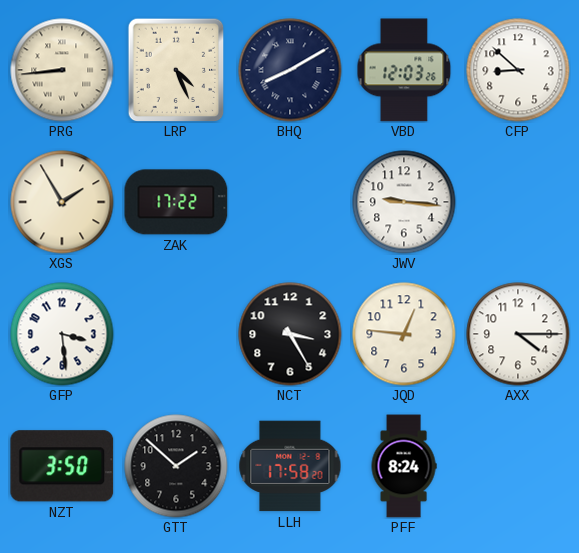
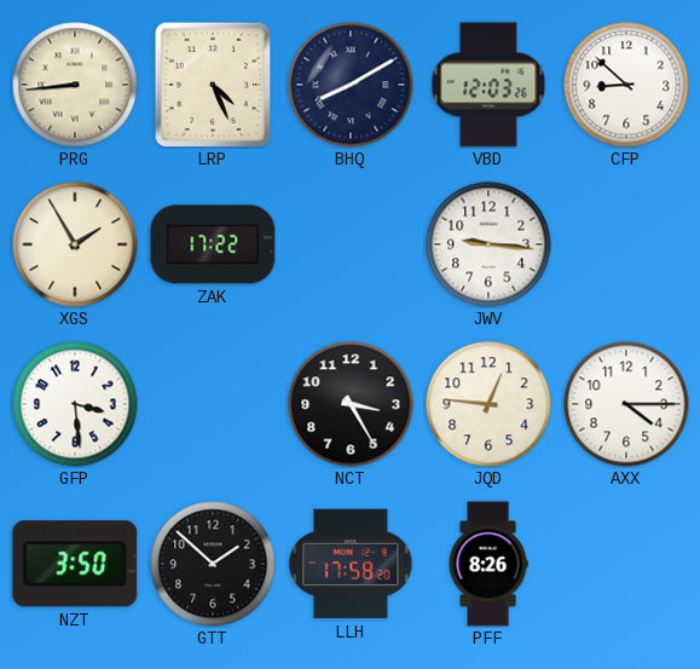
PFF: 8:24 -> 8:26
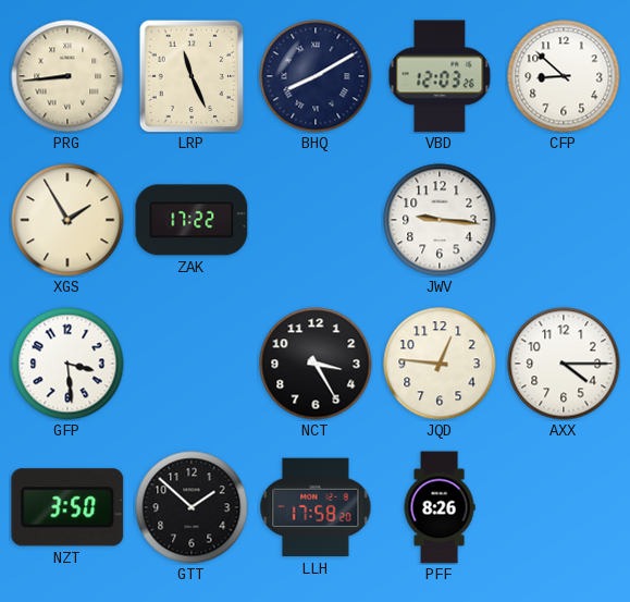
LRP: 4:26 -> 11:26
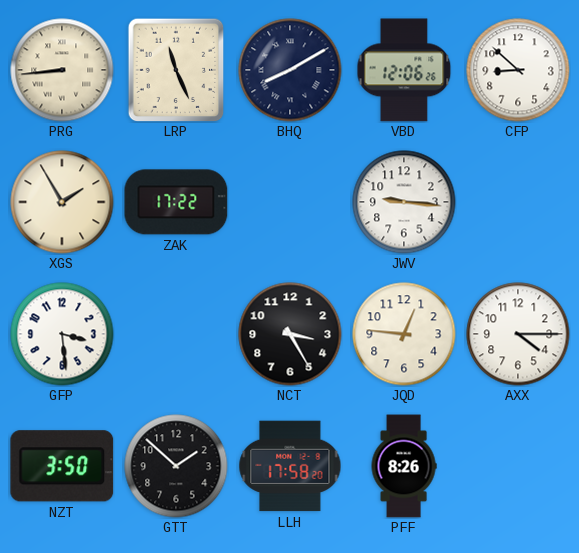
VBD: 12:03 -> 12:06
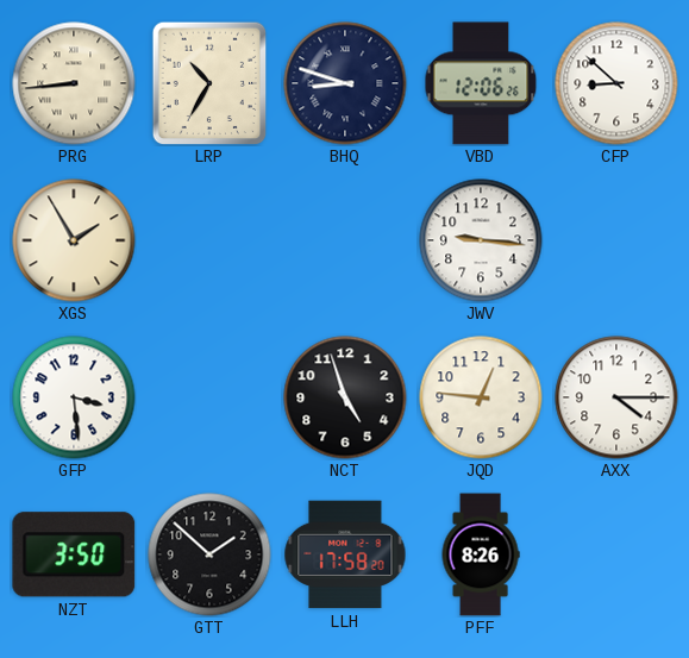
LRP: 11:26 -> 10:35
BHQ: 8:10 -> 8:48
ZAK: 17:22 -> none
NCT: 3:25 -> 4:57
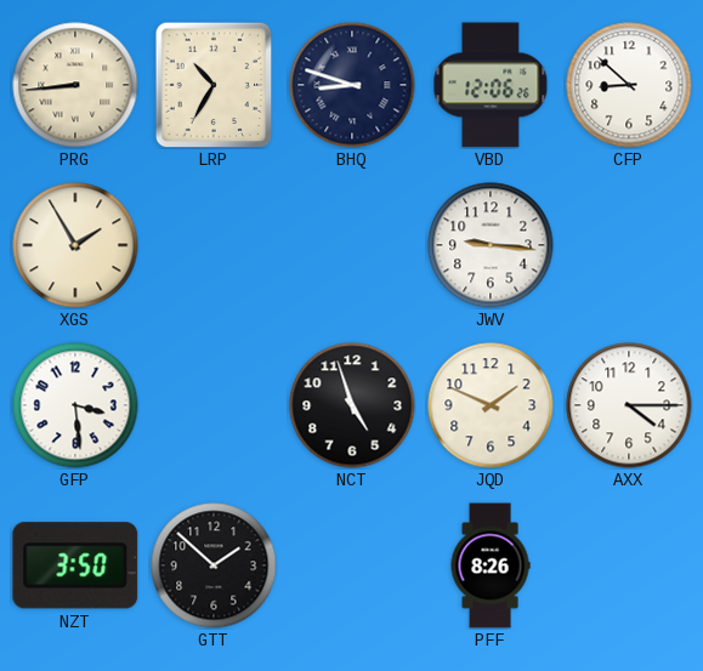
JQD: 12:46 -> 1:49
LLH: 17:58 -> none
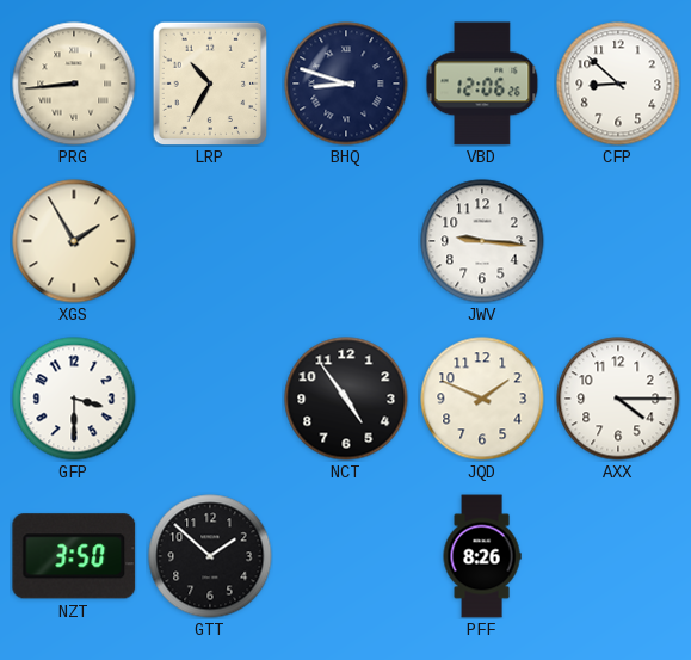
GFP: 3:29 -> 3:30
NCT: 4:57 -> 4:54
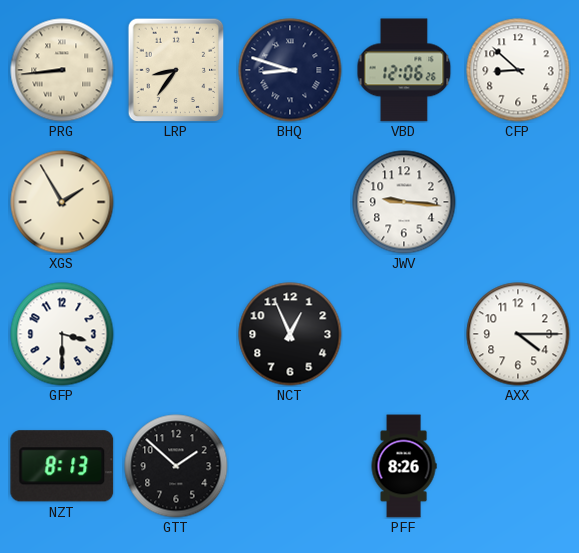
LRP: 10:35 -> 8:36
NCT: 4:54 -> 12:56
JQD: 1:49 -> none
NZT: 3:50 -> 8:13
